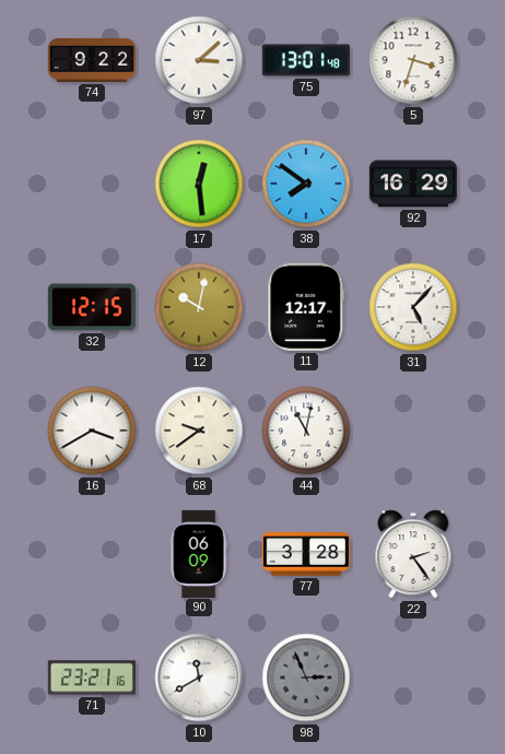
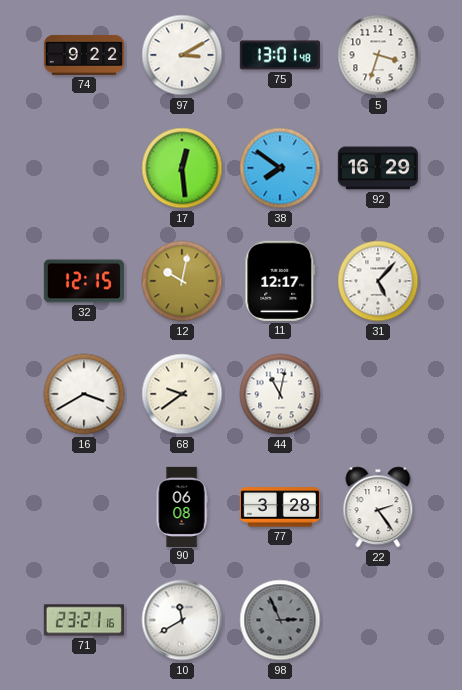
97: 3:08 -> 3:10
90: 06:09 -> 06:08
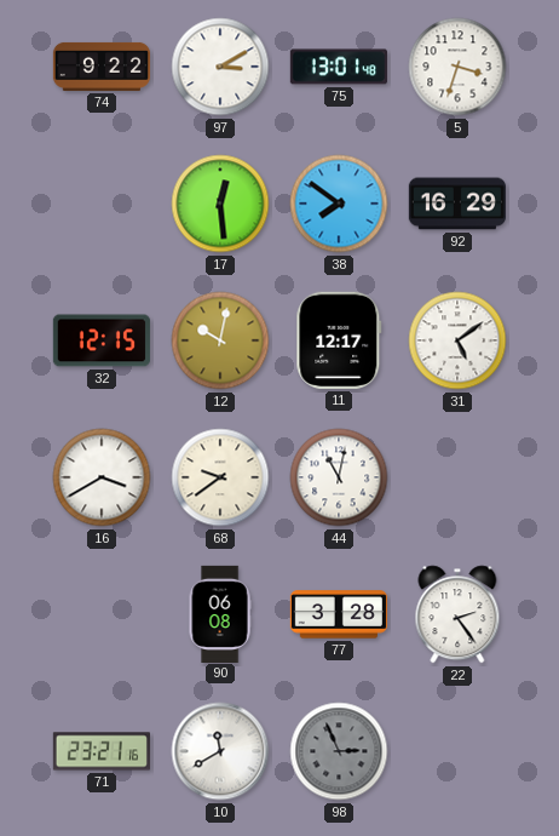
31: 5:07 -> 5:09
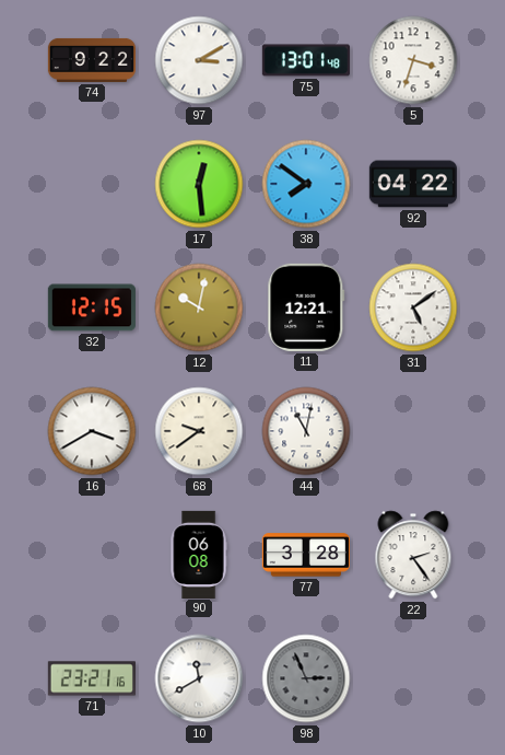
92: 16:29 -> 04:22
11: 12:17 -> 12:21
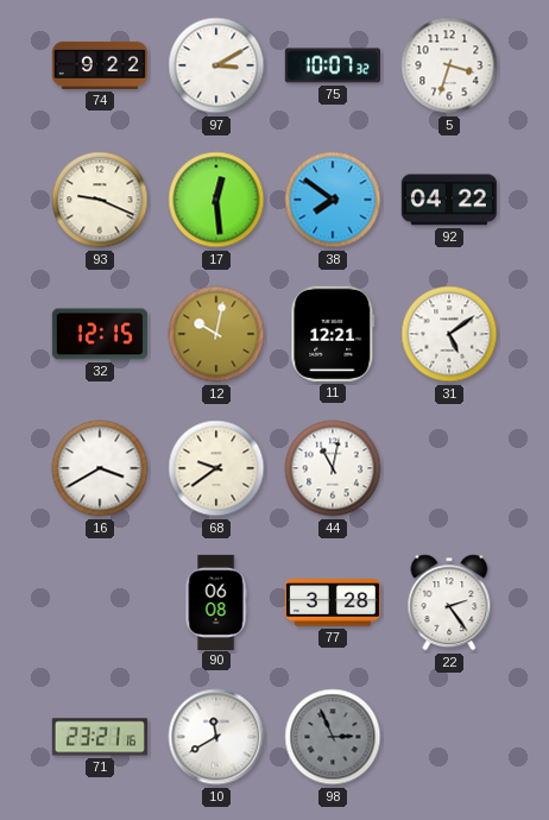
75: 13:01 -> 10:07
93: none -> 9:19
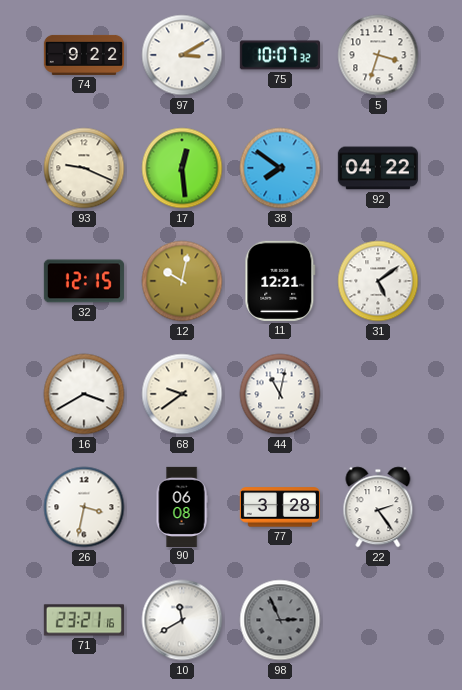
26: none -> 3:32
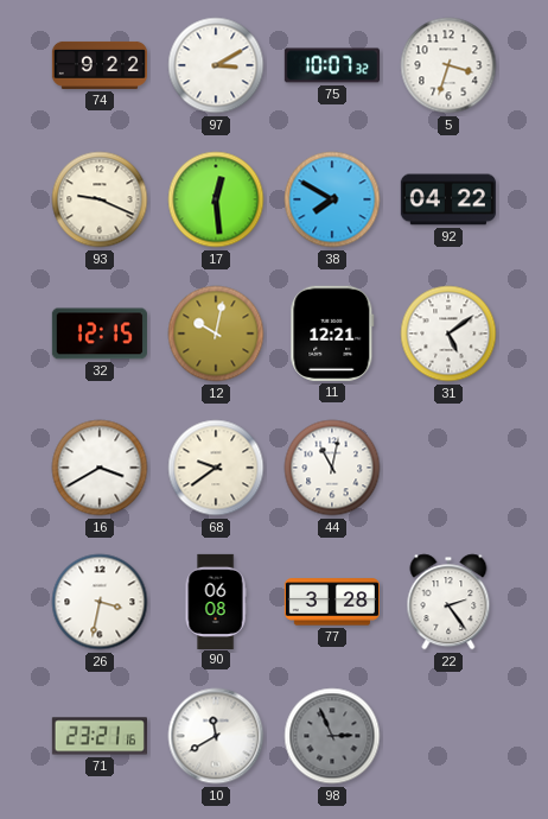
38: 7:51 -> 7:50
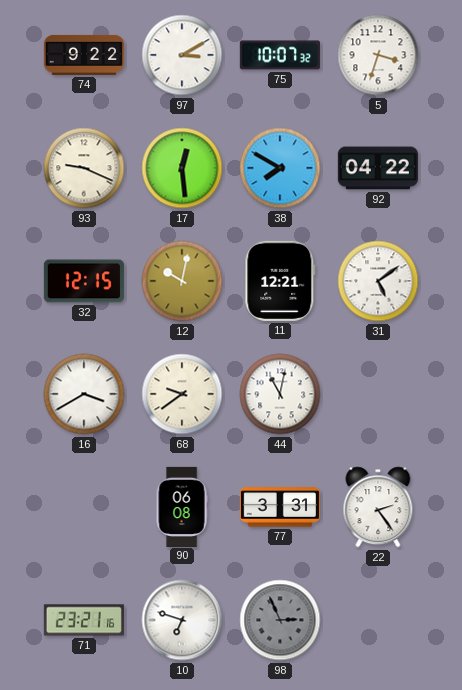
26: 3:32 -> none
77: 3:28 -> 3:31
10: 11:40 -> 6:48
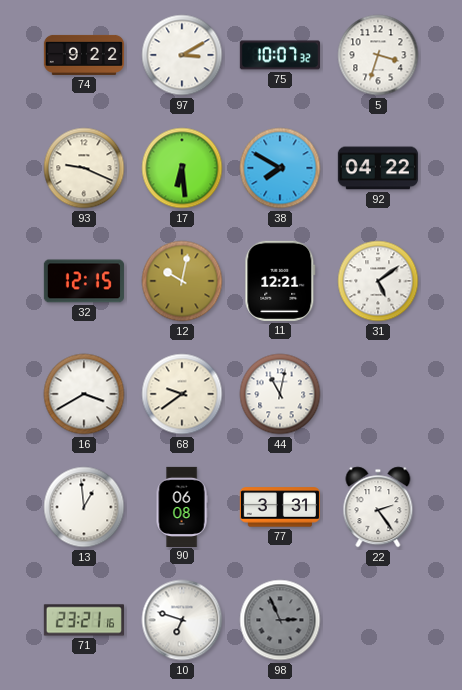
17: 12:29 -> 6:29
13: none -> 12:59
